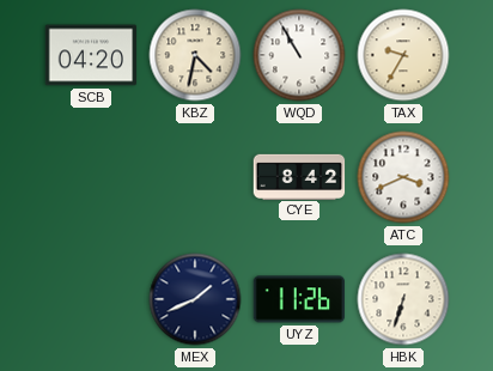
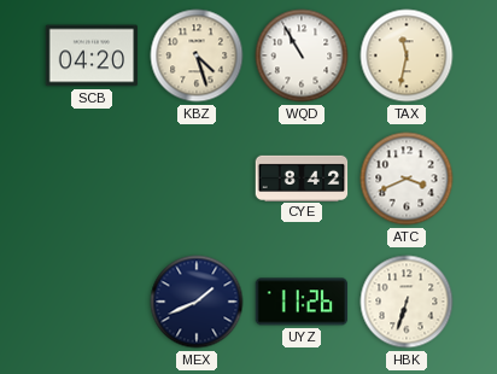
KBZ: 4:32 -> 4:27
TAX: 9:35 -> 11:32
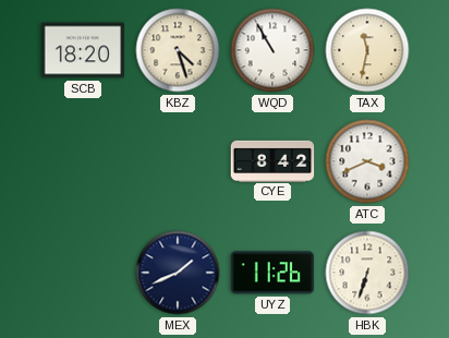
SCB: 04:20 -> 18:20
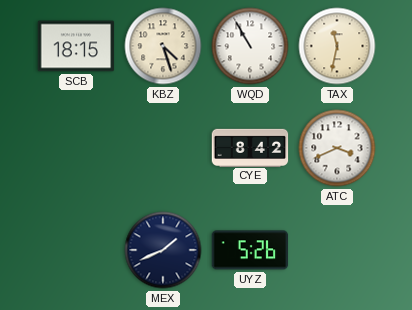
SCB: 18:20 -> 18:15
UYZ: 11:26 -> 5:26
HBK: 6:33 -> none
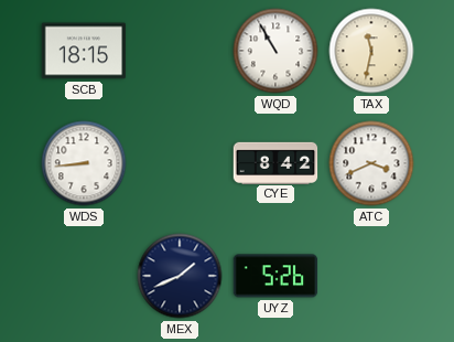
KBZ: 4:27 -> none
WDS: none -> 8:44
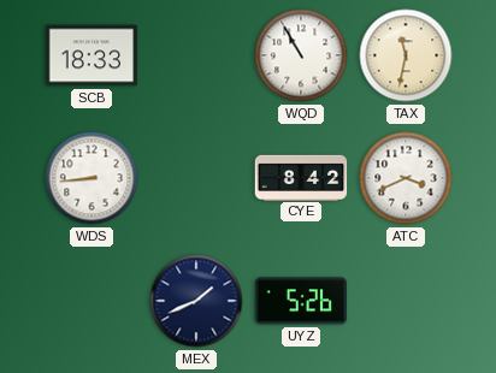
SCB: 18:15 -> 18:33
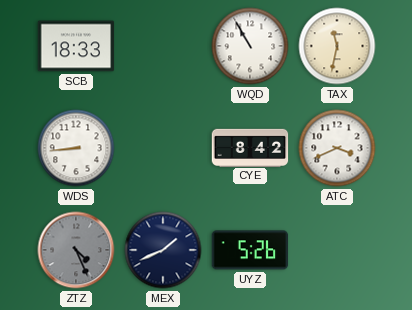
ZTZ: none -> 4:26
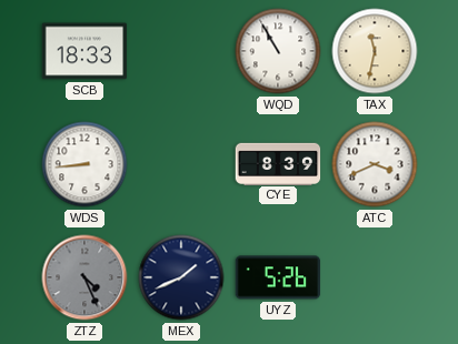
CYE: 8:42 -> 8:39
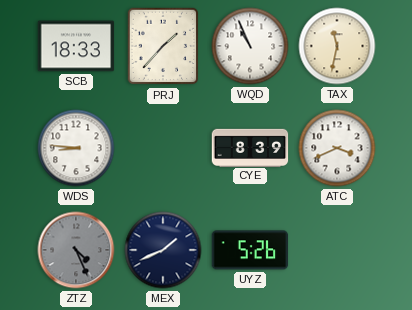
PRJ: none -> 1:37
WQD: 10:55 -> 10:56
WDS: 8:44 -> 8:46
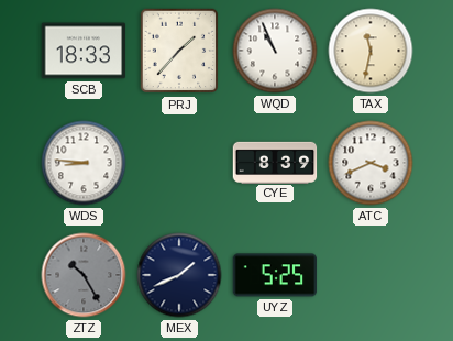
ZTZ: 4:26 -> 10:25
UYZ: 5:26 -> 5:25
